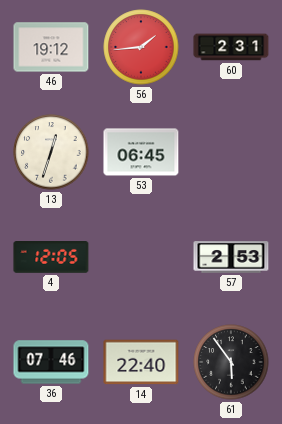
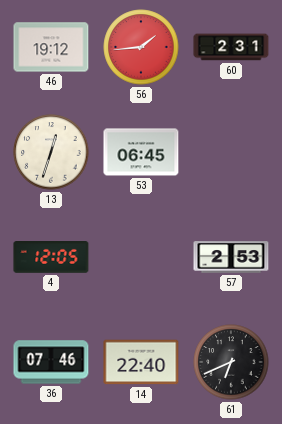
61: 5:54 -> 6:41
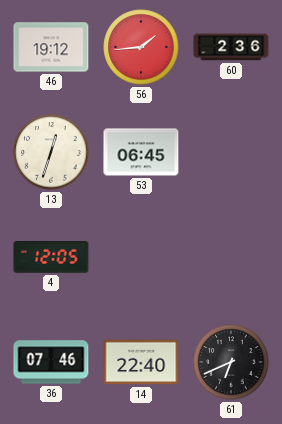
60: 2:31 -> 2:36
57: 2:53 -> none
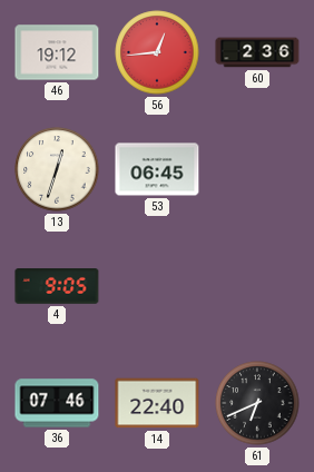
56: 1:44 -> 12:44
4: 12:05 -> 9:05
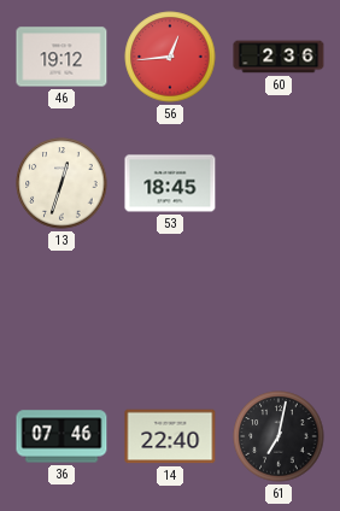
53: 06:45 -> 18:45
4: 9:05 -> none
61: 6:41 -> 7:02
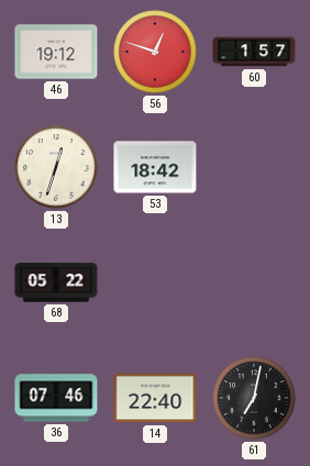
56: 12:44 -> 12:48
60: 2:36 -> 1:57
53: 18:45 -> 18:42
68: none -> 05:22
